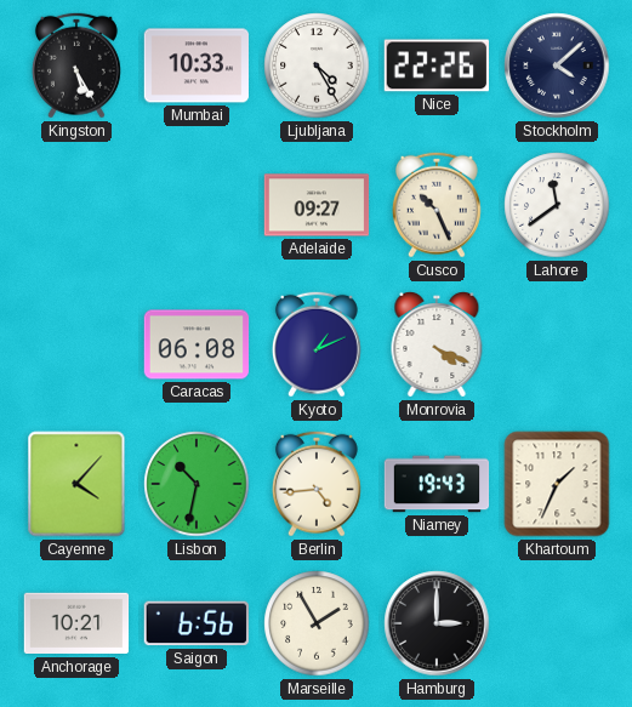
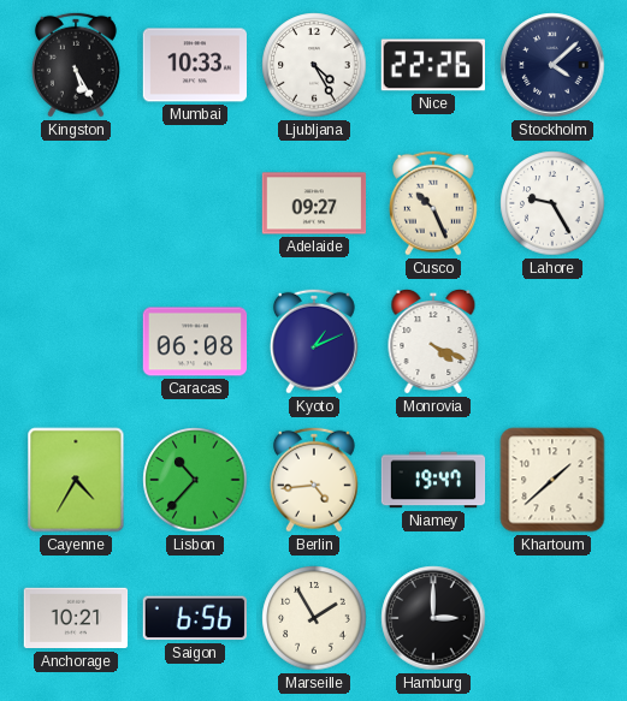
Lahore: 11:39 -> 9:25
Cayenne: 4:07 -> 4:35
Lisbon: 10:32 -> 10:37
Niamey: 19:43 -> 19:47
Khartoum: 1:34 -> 1:38
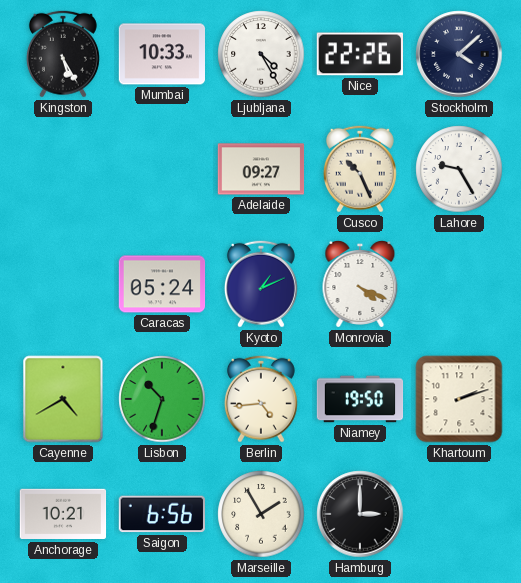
Caracas: 06:08 -> 05:24
Cayenne: 4:35 -> 4:40
Lisbon: 10:37 -> 10:33
Niamey: 19:47 -> 19:50
Khartoum: 1:38 -> 2:12
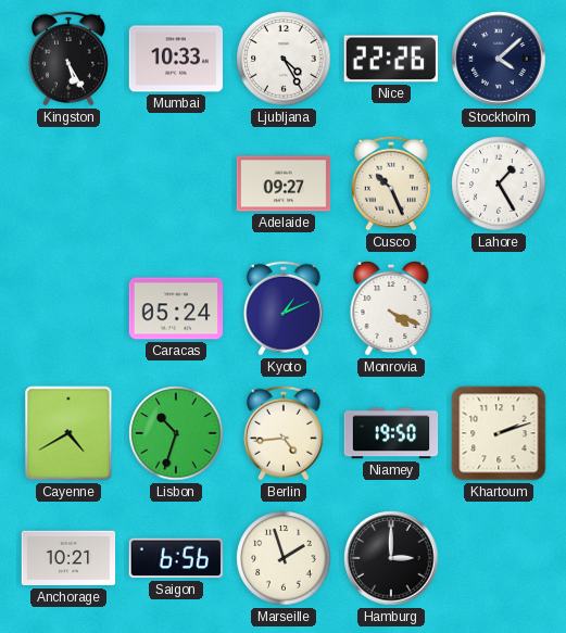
Lahore: 9:25 -> 1:25
Marseille: 1:55 -> 1:57
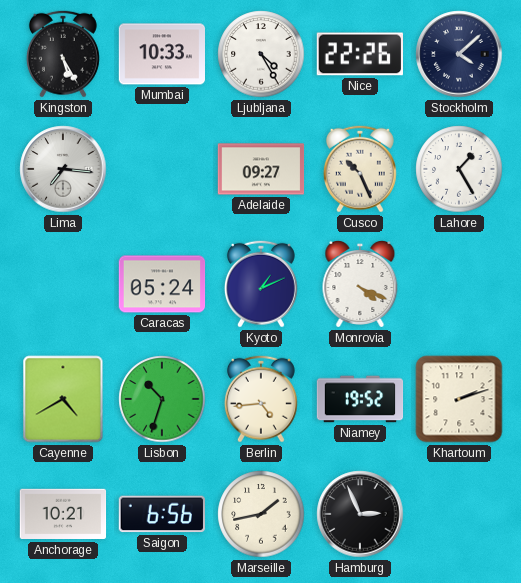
Lima: none -> 7:16
Niamey: 19:50 -> 19:52
Marseille: 1:57 -> 1:43
Hamburg: 3:00 -> 2:56
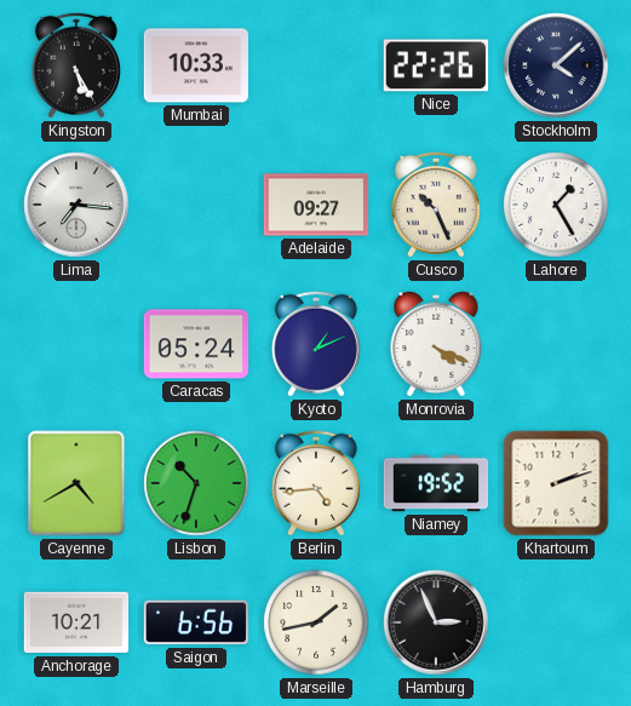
Ljubljana: 4:25 -> none
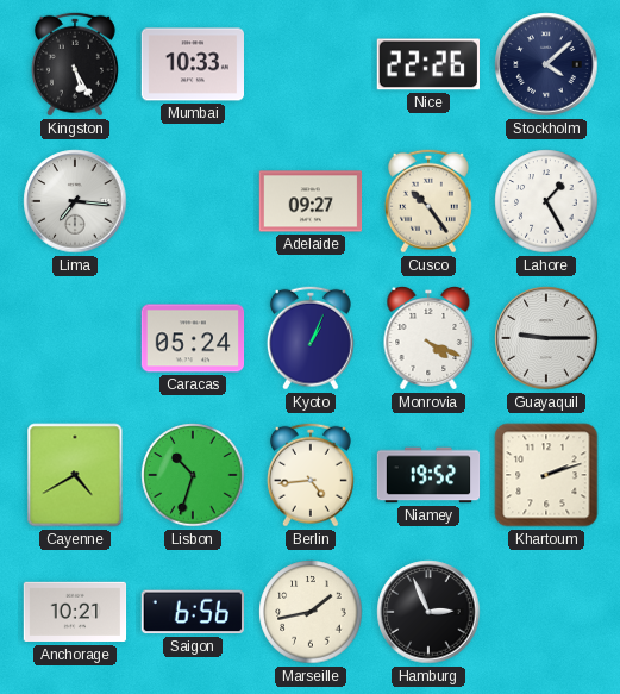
Cusco: 10:26 -> 10:24
Kyoto: 1:11 -> 1:04
Guayaquil: none -> 9:15
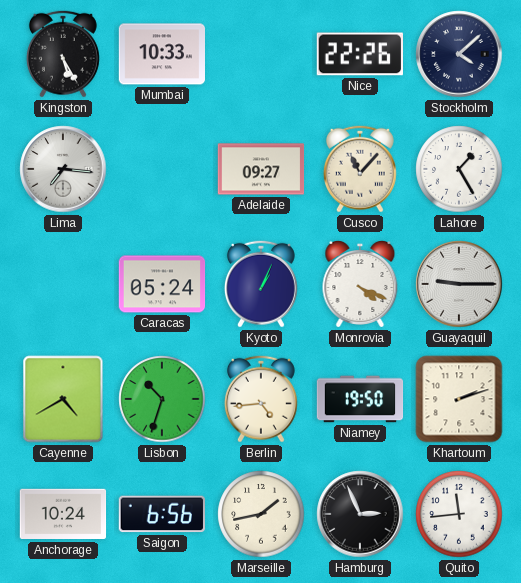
Cusco: 10:24 -> 11:07
Niamey: 19:52 -> 19:50
Anchorage: 10:21 -> 10:24
Quito: none -> 11:44
